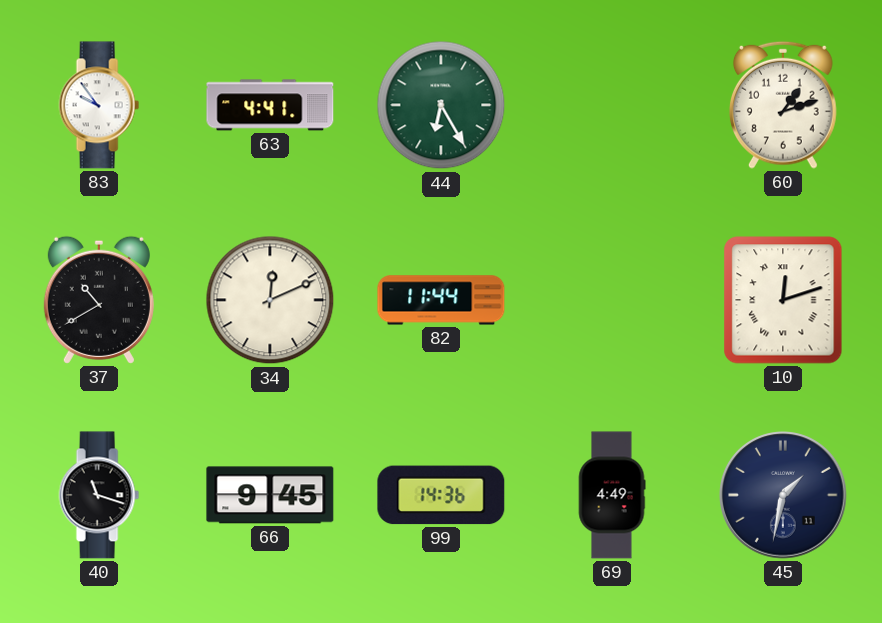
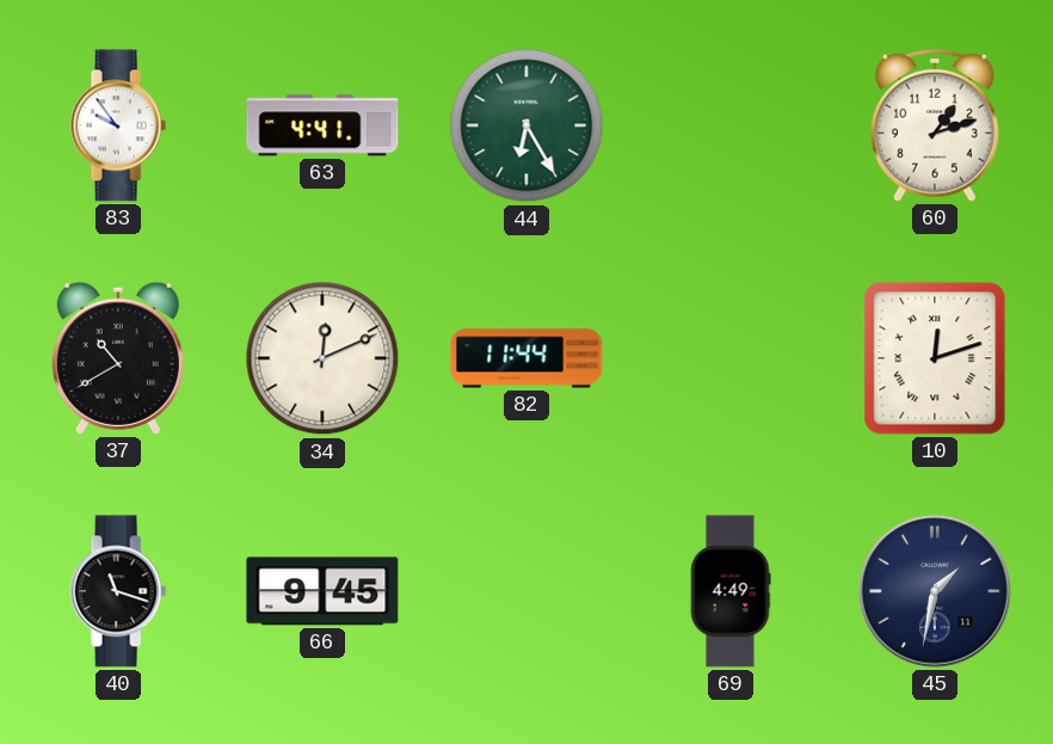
99: 14:36 -> none
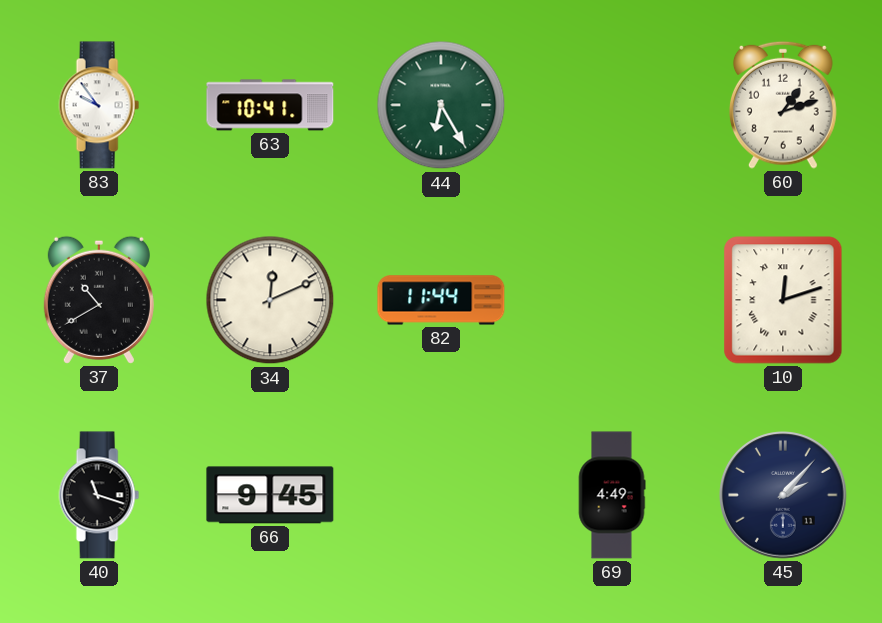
63: 4:41 -> 10:41
45: 1:32 -> 2:07
